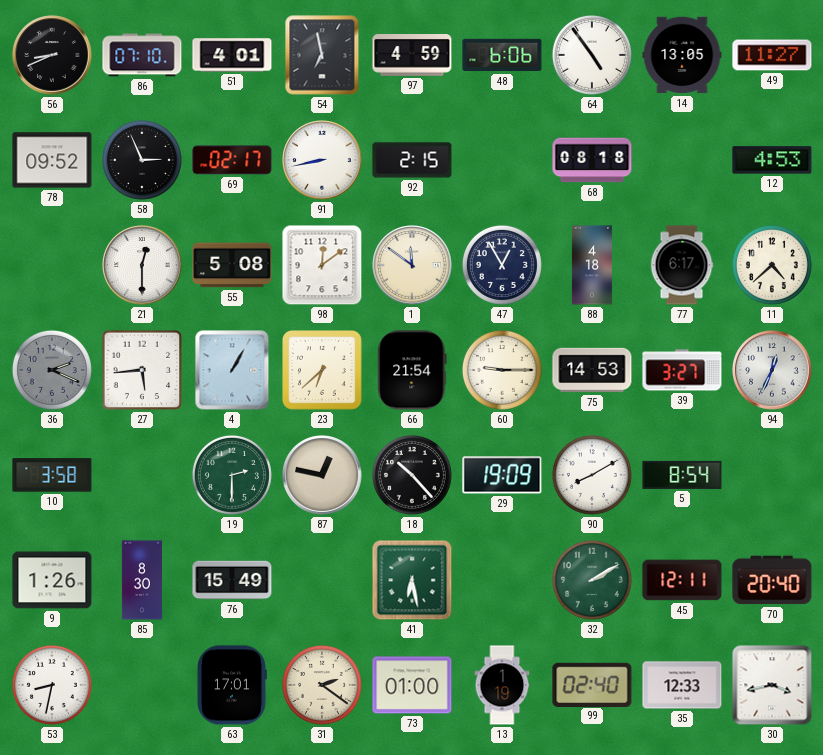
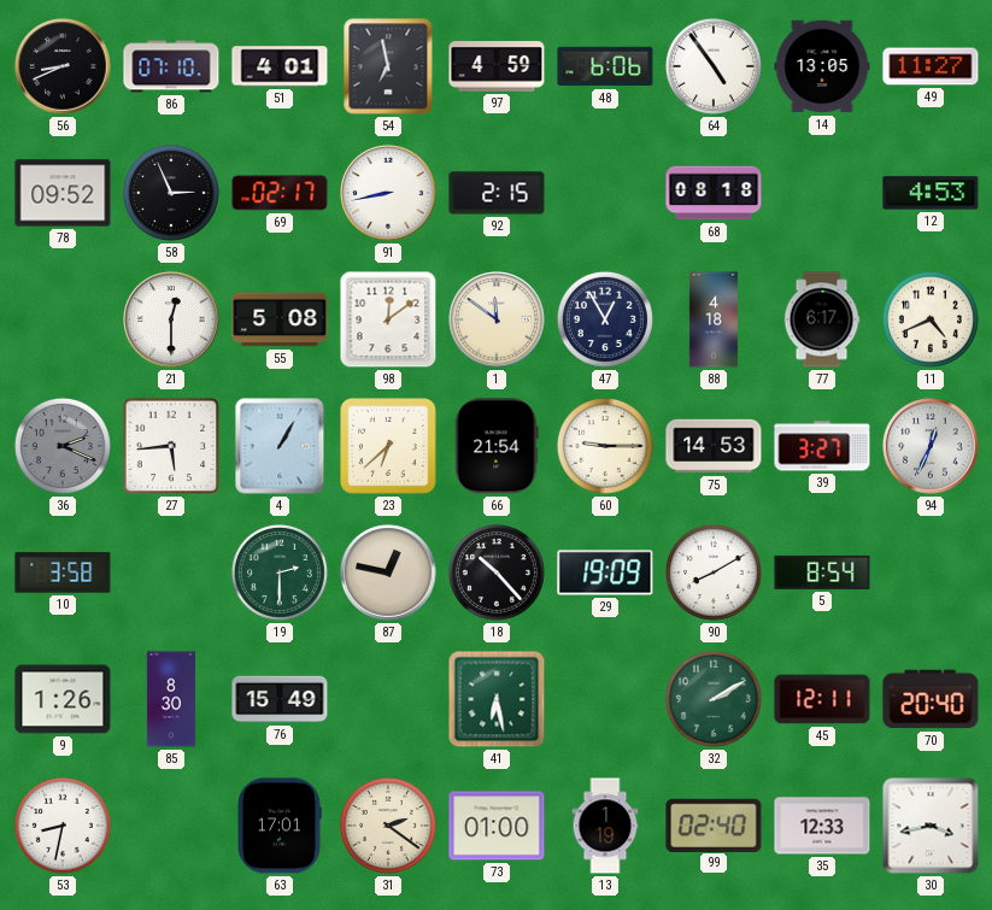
11: 4:38 -> 4:41
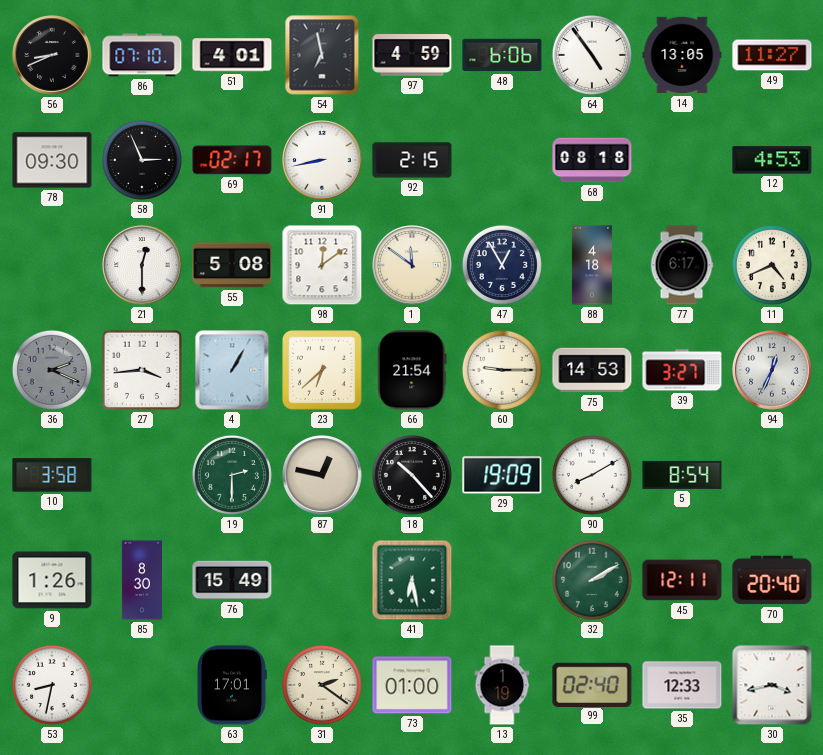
78: 09:52 -> 09:30
27: 5:44 -> 3:44
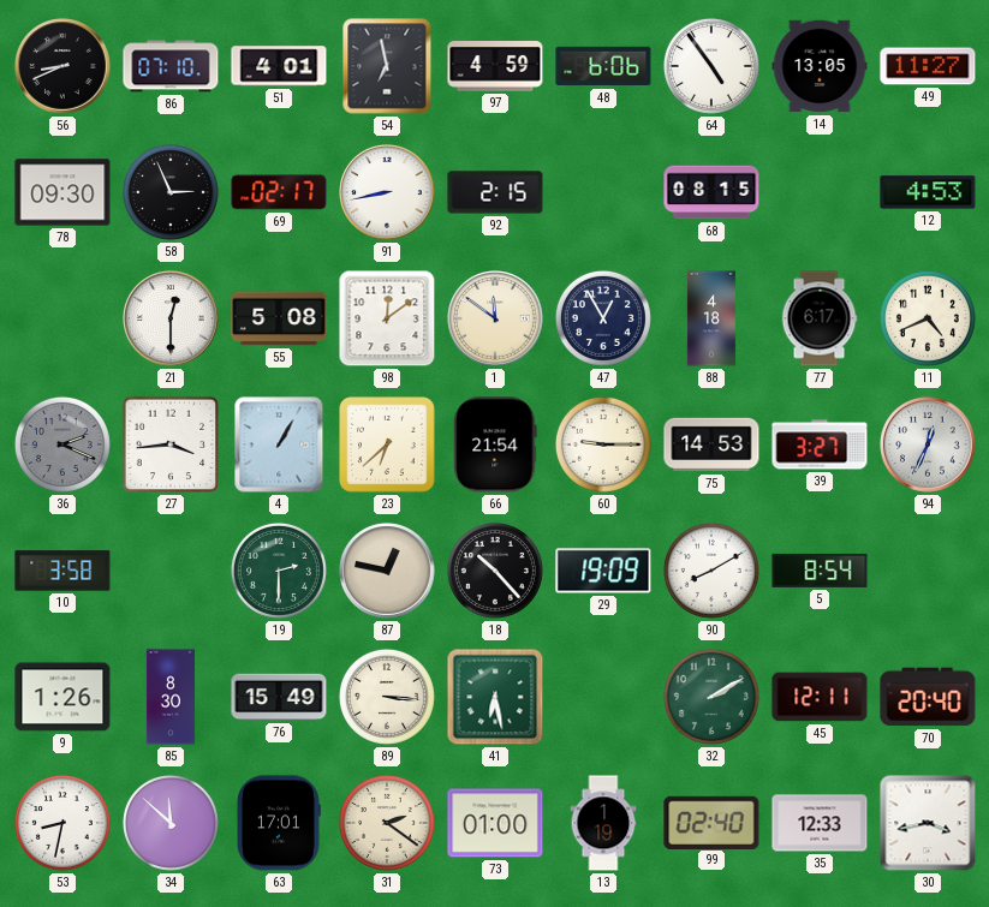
68: 08:18 -> 08:15
89: none -> 3:16
34: none -> 11:52
